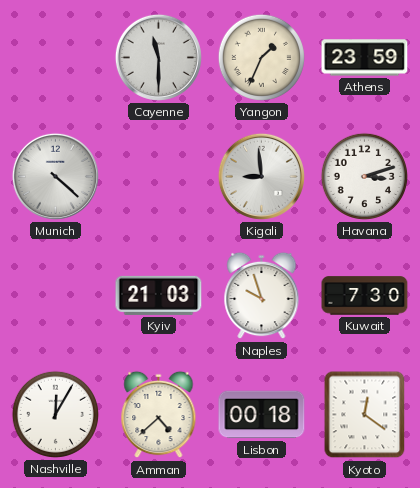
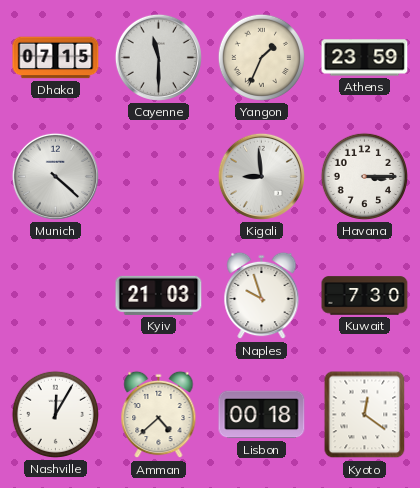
Dhaka: none -> 07:15
Havana: 3:12 -> 3:15
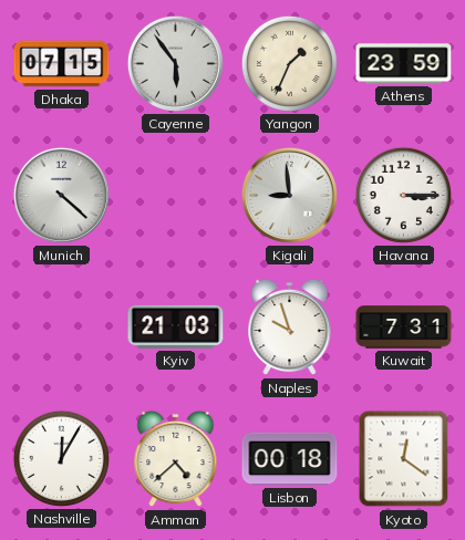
Cayenne: 11:30 -> 5:54
Kuwait: 7:30 -> 7:31
